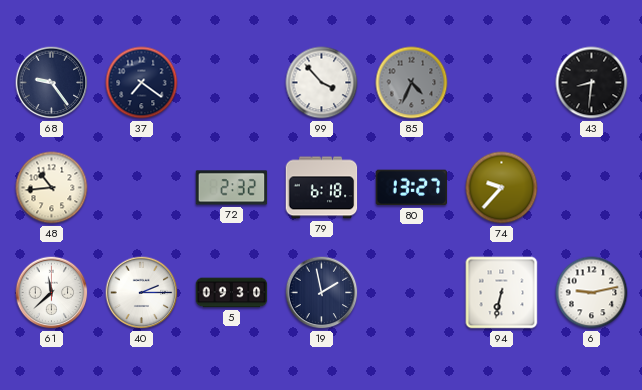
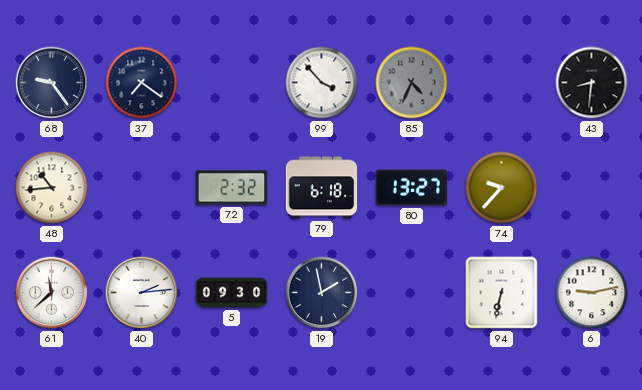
40: 2:15 -> 2:14
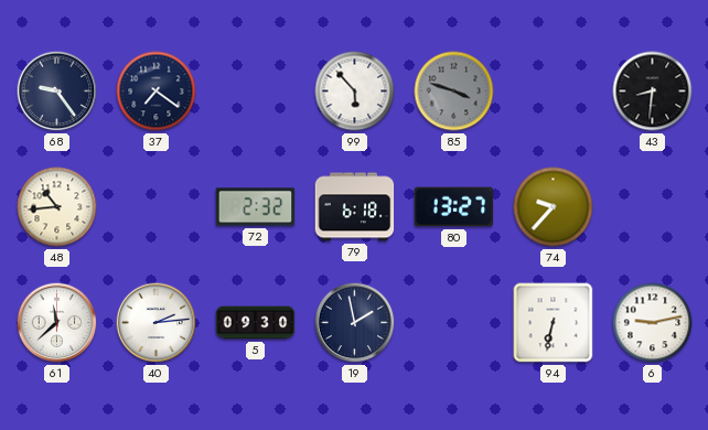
99: 3:53 -> 5:53
85: 4:34 -> 3:48
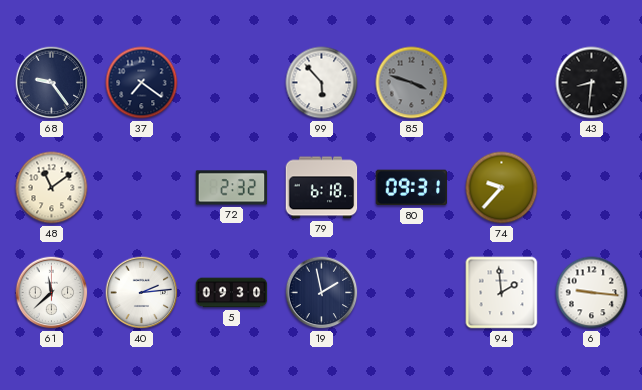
48: 10:44 -> 11:09
80: 13:27 -> 09:31
94: 6:32 -> 1:59
6: 9:13 -> 9:16
